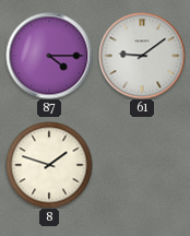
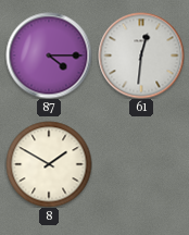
61: 9:09 -> 12:31
8: 1:48 -> 1:50
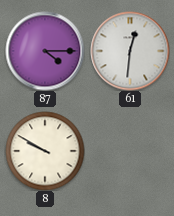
8: 1:50 -> 9:50
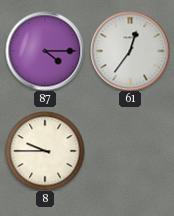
61: 12:31 -> 12:36
8: 9:50 -> 9:45
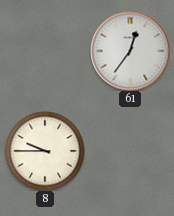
87: 4:15 -> none
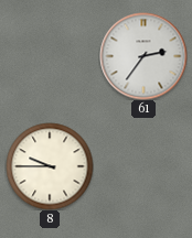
61: 12:36 -> 2:36
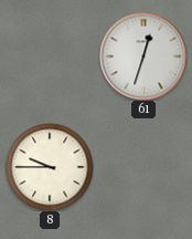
61: 2:36 -> 12:33
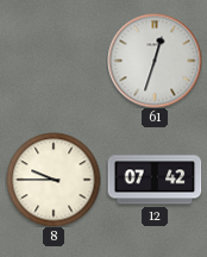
12: none -> 07:42
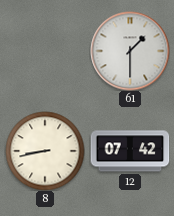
61: 12:33 -> 1:30
8: 9:45 -> 8:43
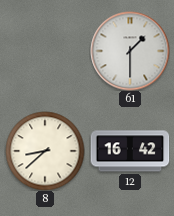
8: 8:43 -> 8:38
12: 07:42 -> 16:42
